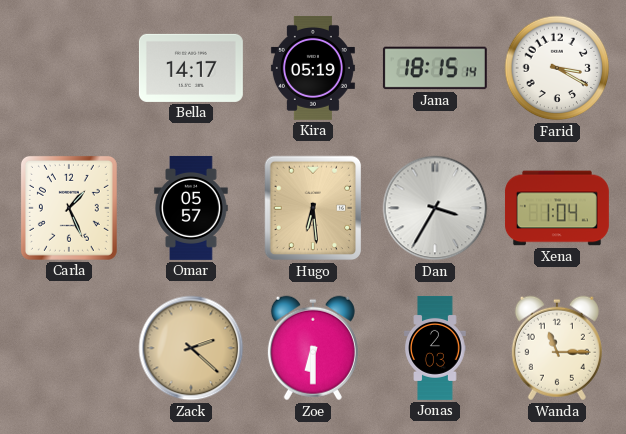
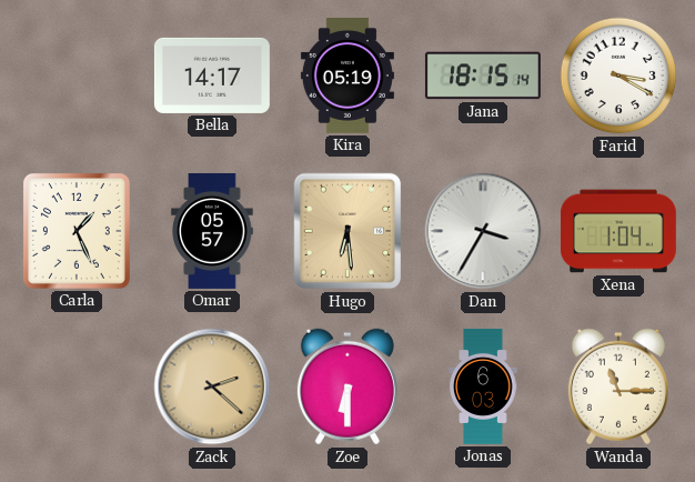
Jonas: 2:03 -> 6:03
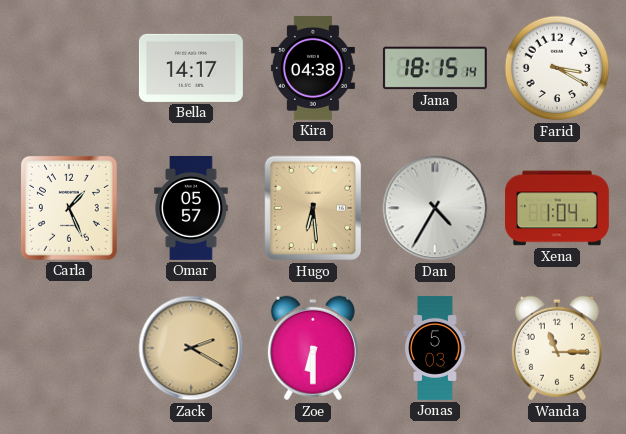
Kira: 05:19 -> 04:38
Dan: 3:35 -> 4:35
Zack: 2:22 -> 2:20
Jonas: 6:03 -> 5:03
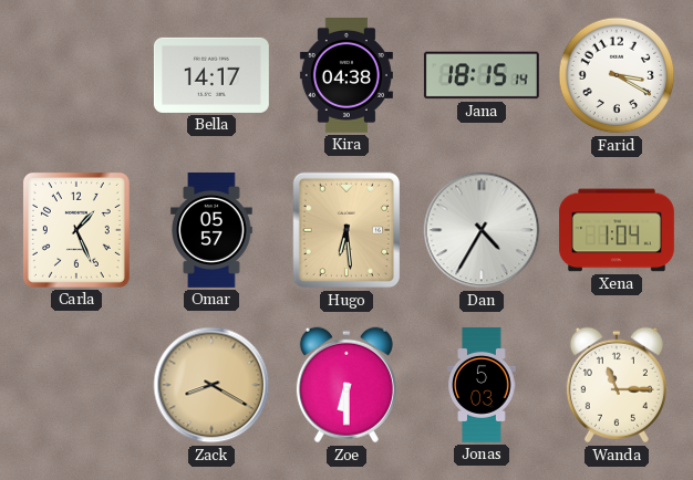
Zack: 2:20 -> 8:20
